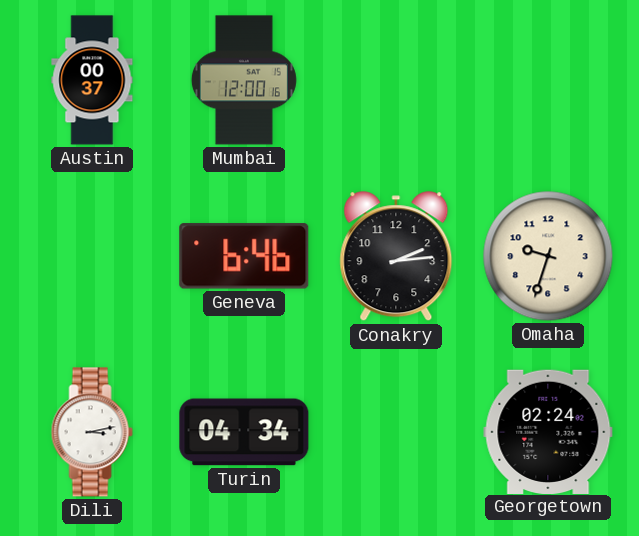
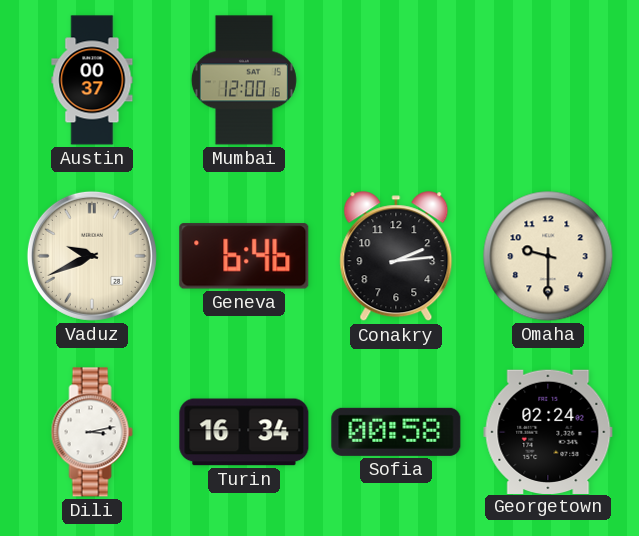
Vaduz: none -> 9:41
Omaha: 9:33 -> 9:30
Turin: 04:34 -> 16:34
Sofia: none -> 00:58
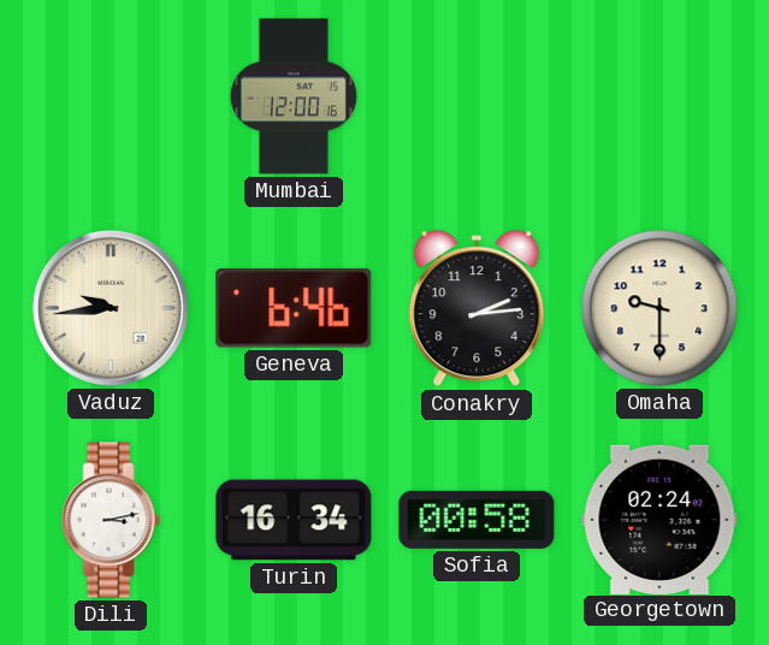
Austin: 00:37 -> none
Vaduz: 9:41 -> 9:44
